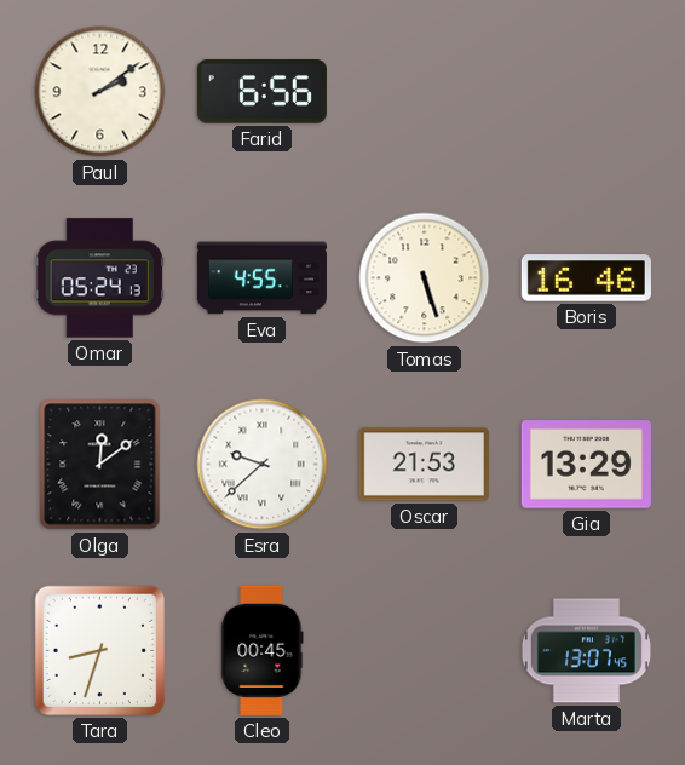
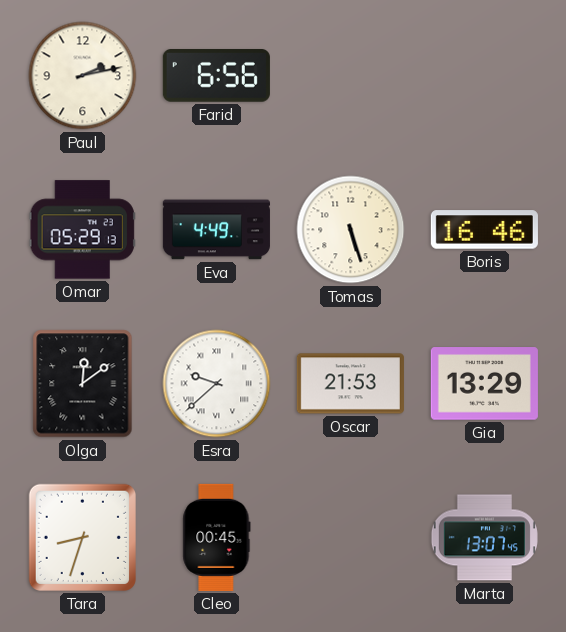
Paul: 2:09 -> 2:13
Omar: 05:24 -> 05:29
Eva: 4:55 -> 4:49
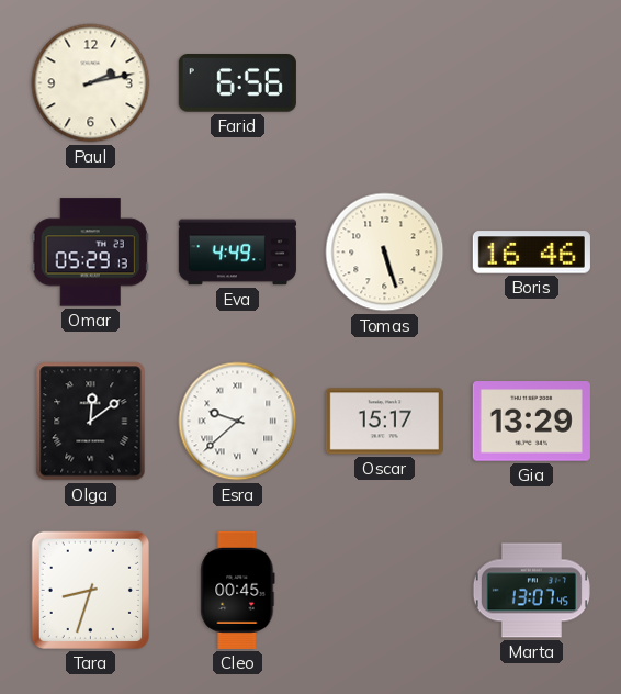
Oscar: 21:53 -> 15:17
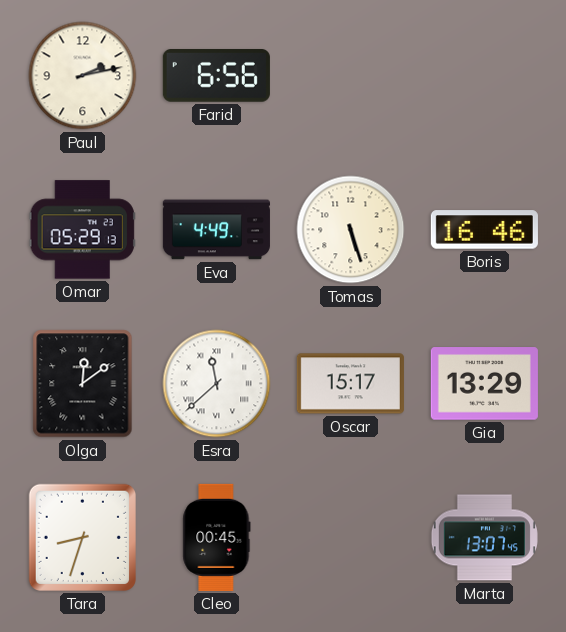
Esra: 9:38 -> 11:38
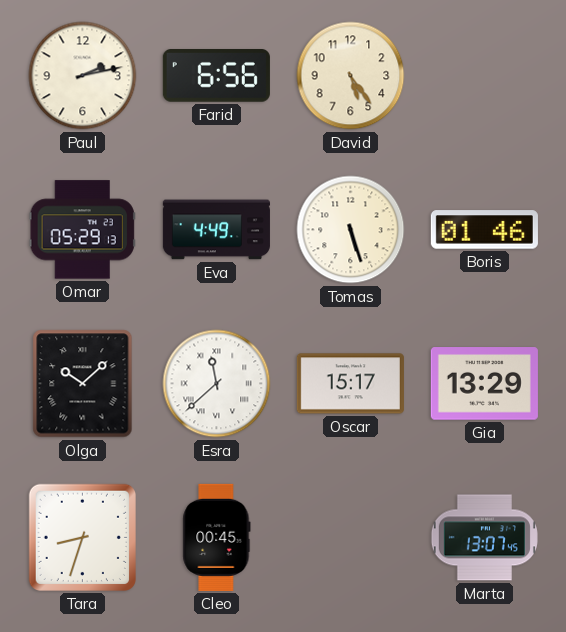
David: none -> 5:24
Boris: 16:46 -> 01:46
Olga: 12:09 -> 10:08
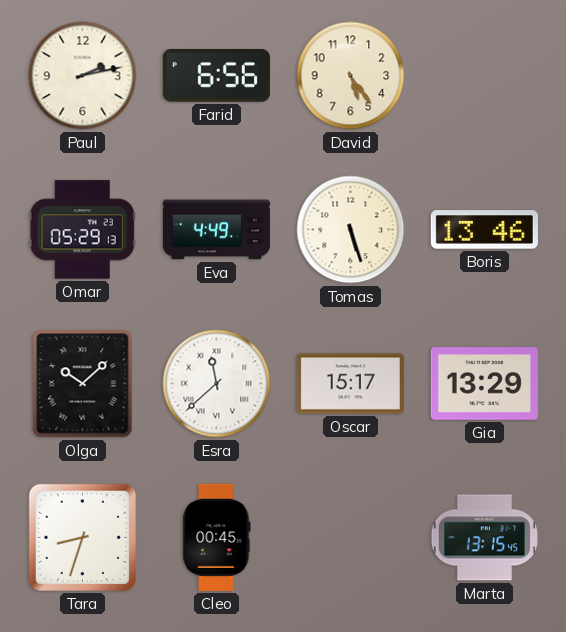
Boris: 01:46 -> 13:46
Marta: 13:07 -> 13:15
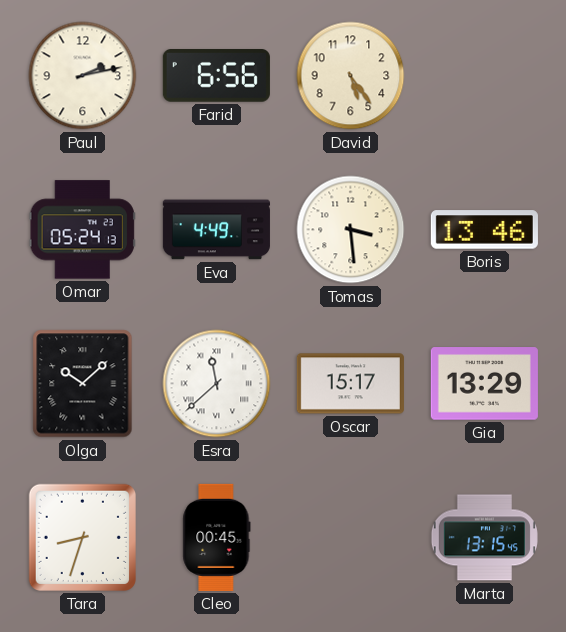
Omar: 05:29 -> 05:24
Tomas: 5:27 -> 3:29
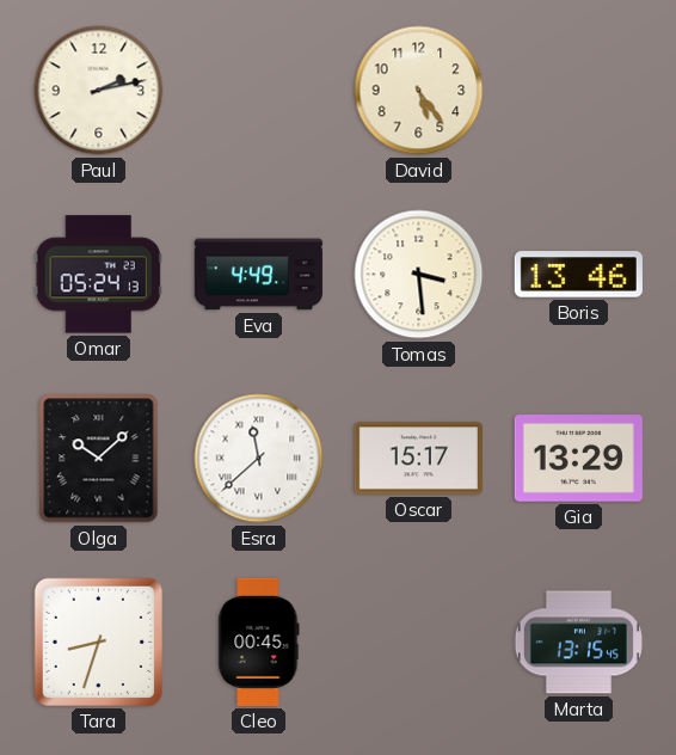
Farid: 6:56 -> none
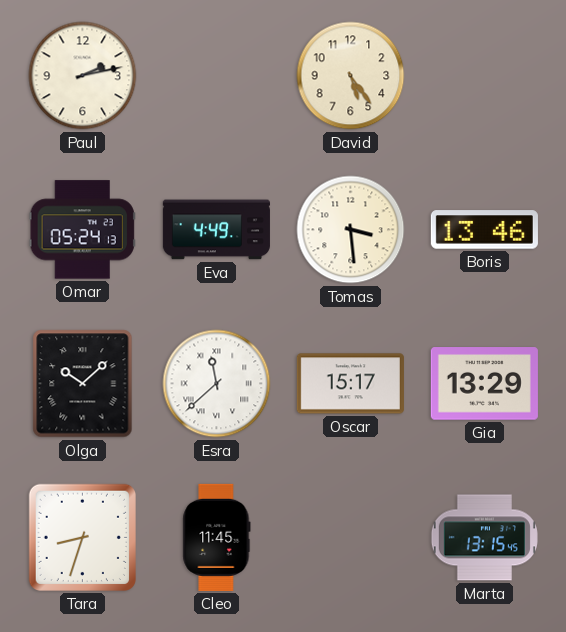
Cleo: 00:45 -> 11:45
